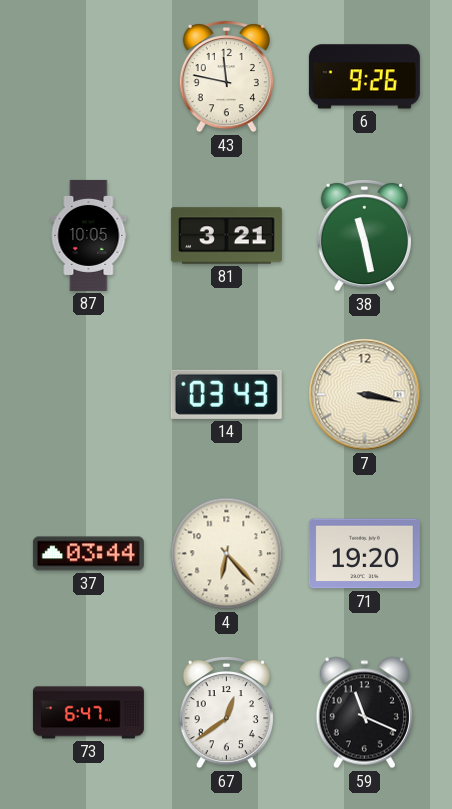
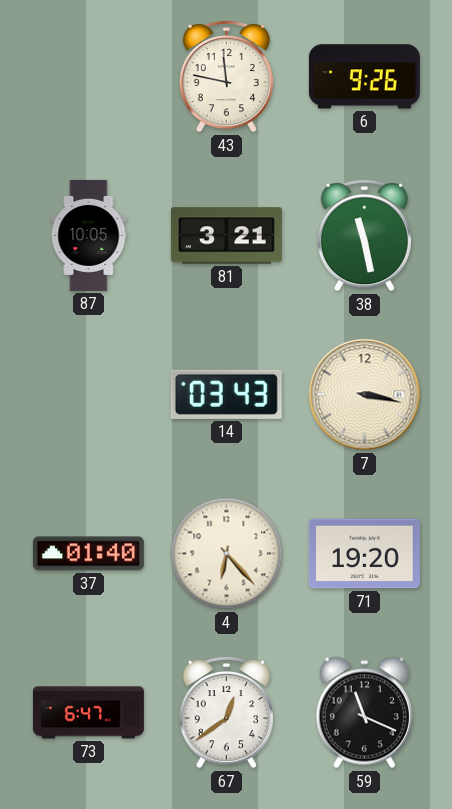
37: 03:44 -> 01:40
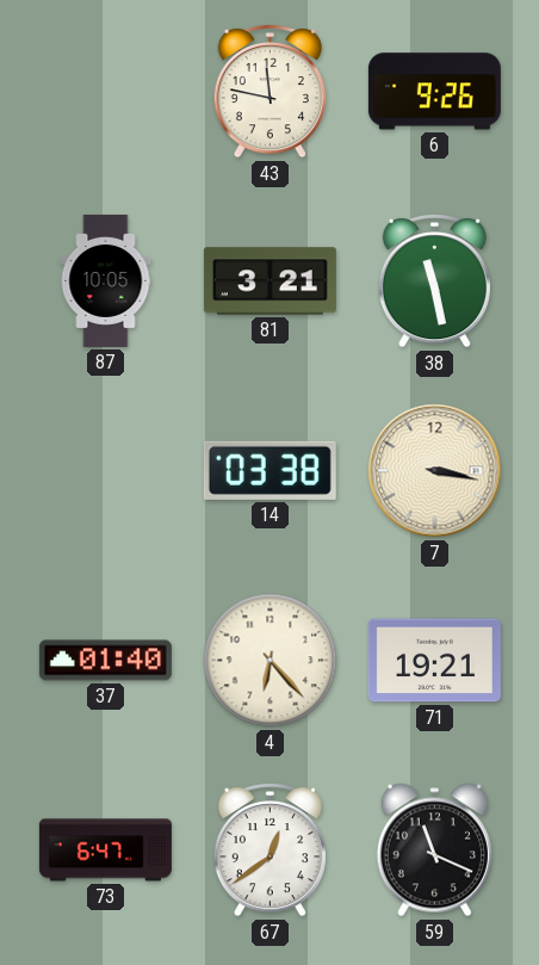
14: 03:43 -> 03:38
71: 19:20 -> 19:21
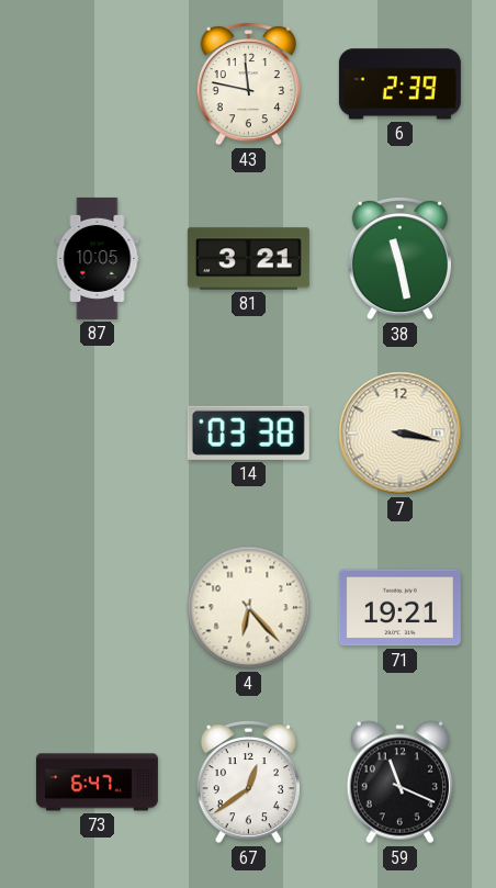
6: 9:26 -> 2:39
37: 01:40 -> none
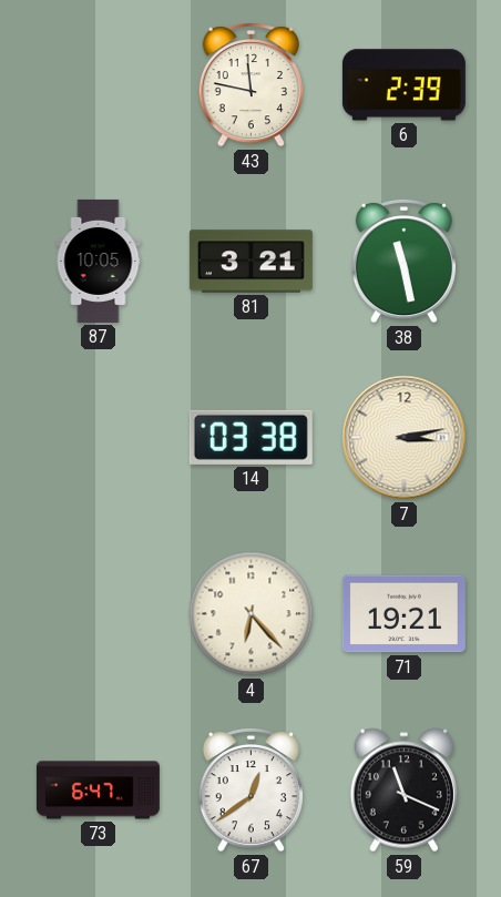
7: 3:17 -> 3:13
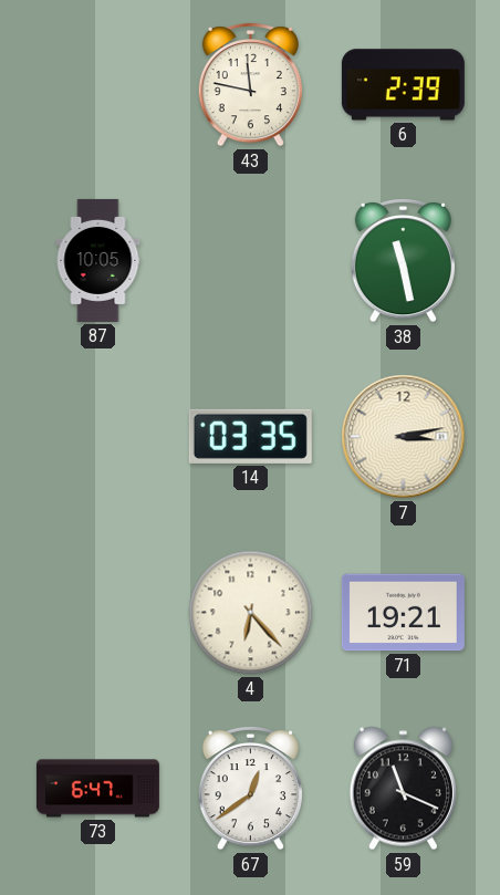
81: 3:21 -> none
14: 03:38 -> 03:35
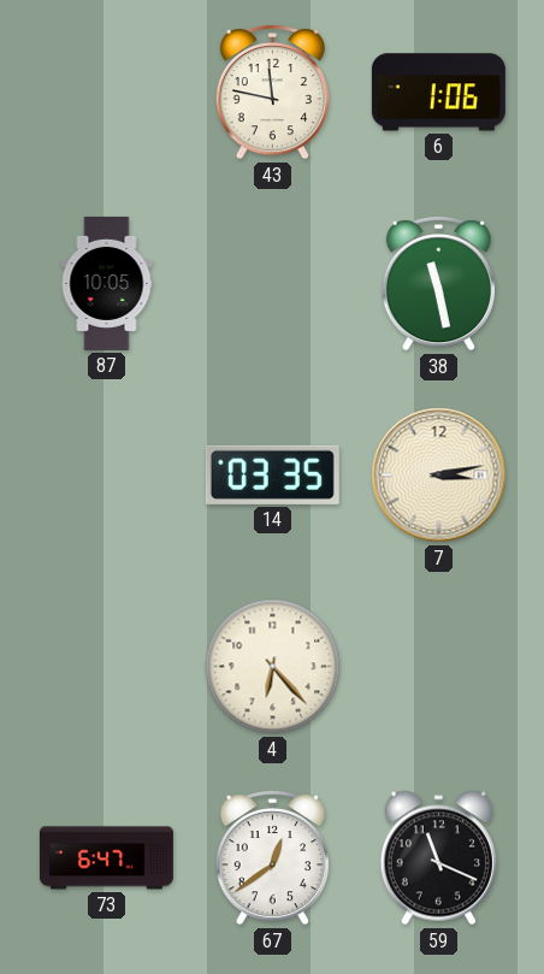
6: 2:39 -> 1:06
71: 19:21 -> none
